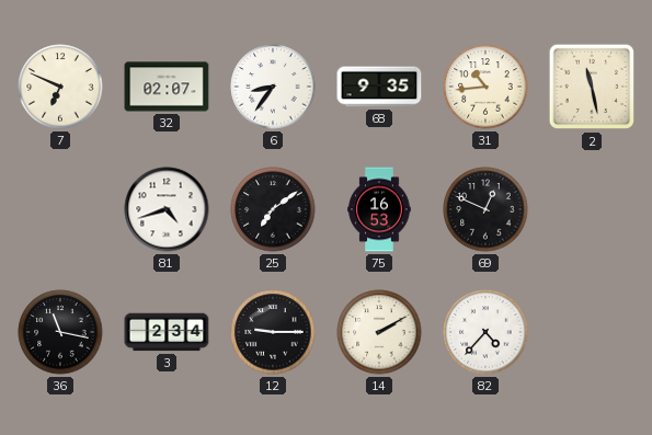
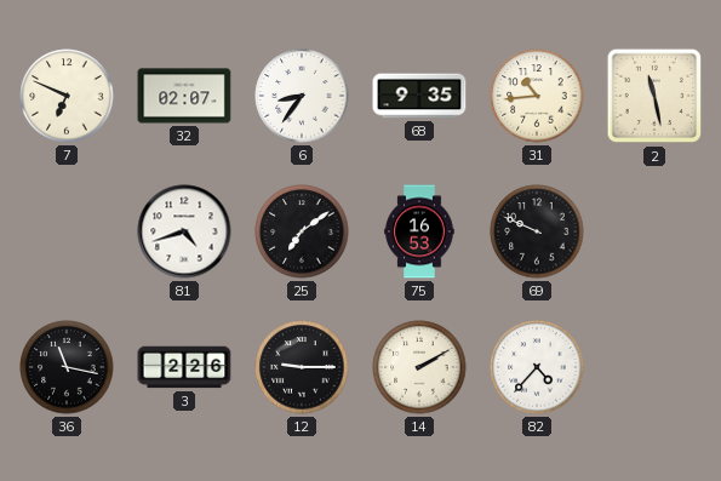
69: 12:49 -> 9:49
3: 2:34 -> 2:26
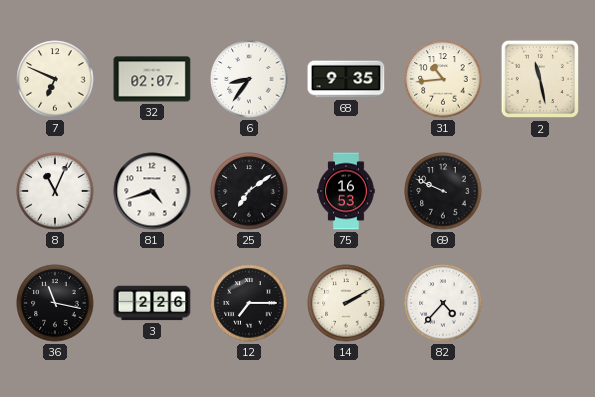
8: none -> 11:04
12: 9:15 -> 7:15
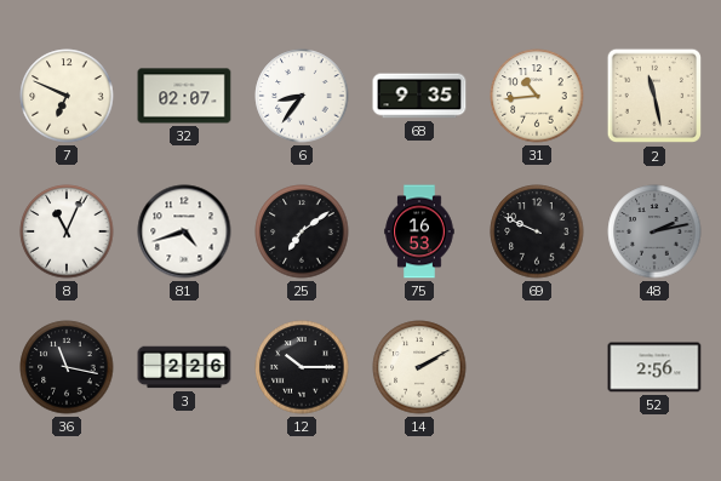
48: none -> 2:13
12: 7:15 -> 10:15
82: 4:37 -> none
52: none -> 2:56
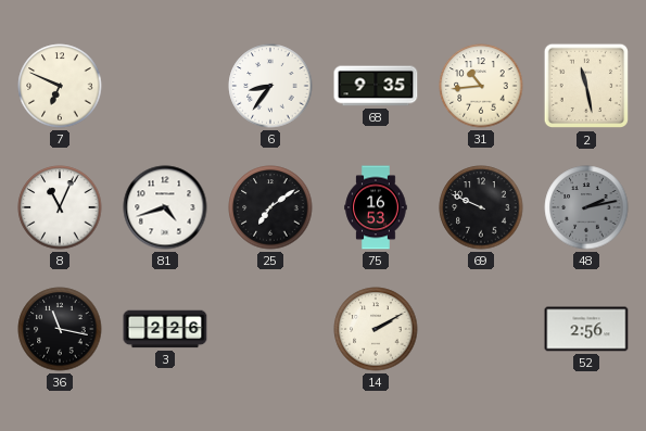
32: 02:07 -> none
12: 10:15 -> none
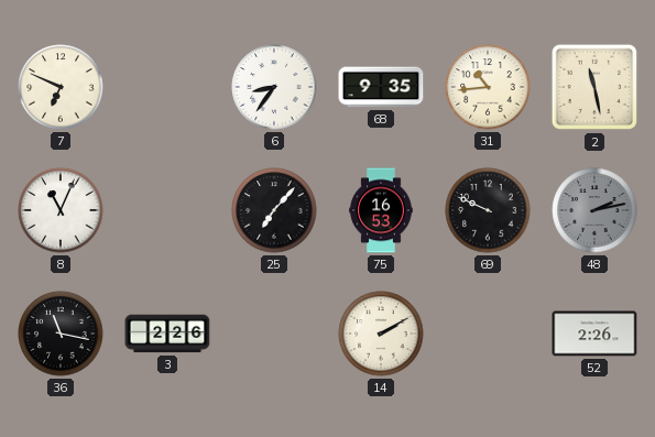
81: 4:42 -> none
25: 7:09 -> 7:07
52: 2:56 -> 2:26
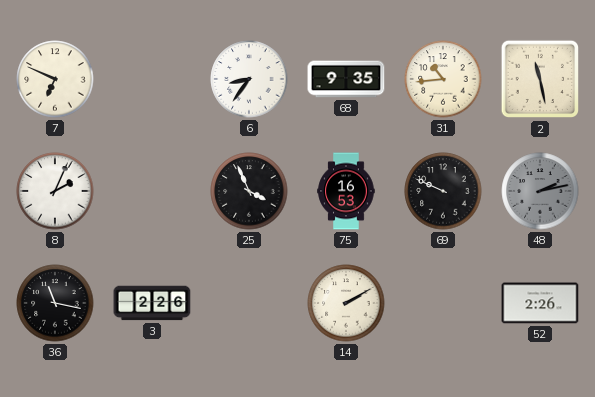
8: 11:04 -> 2:04
25: 7:07 -> 3:56
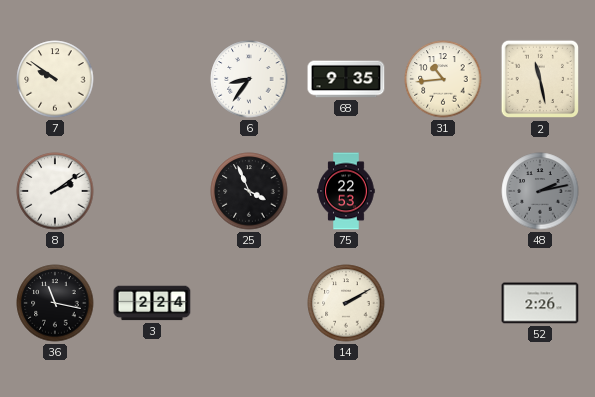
7: 6:49 -> 9:51
8: 2:04 -> 2:09
75: 16:53 -> 22:53
69: 9:49 -> none
3: 2:26 -> 2:24
